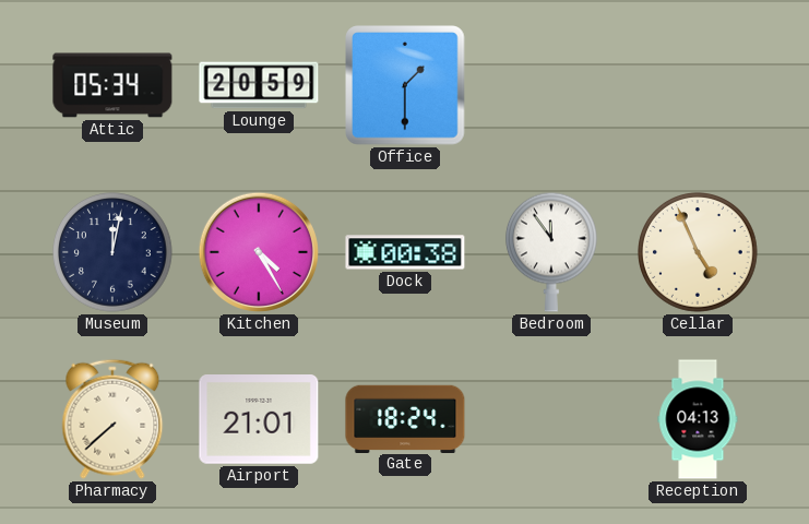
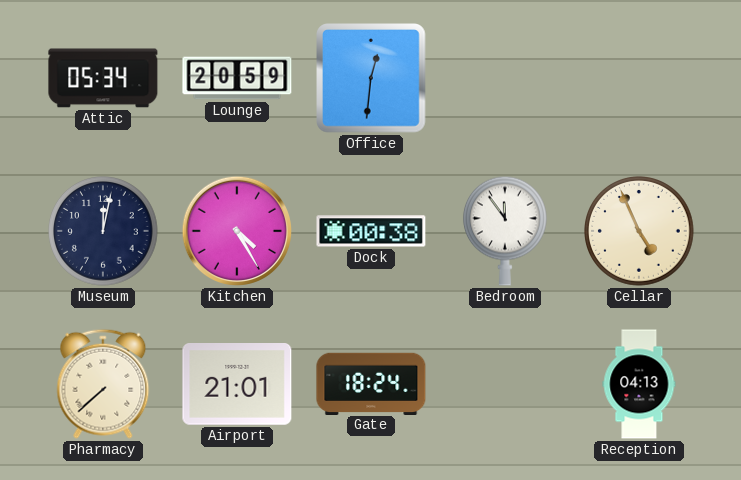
Office: 1:30 -> 12:31
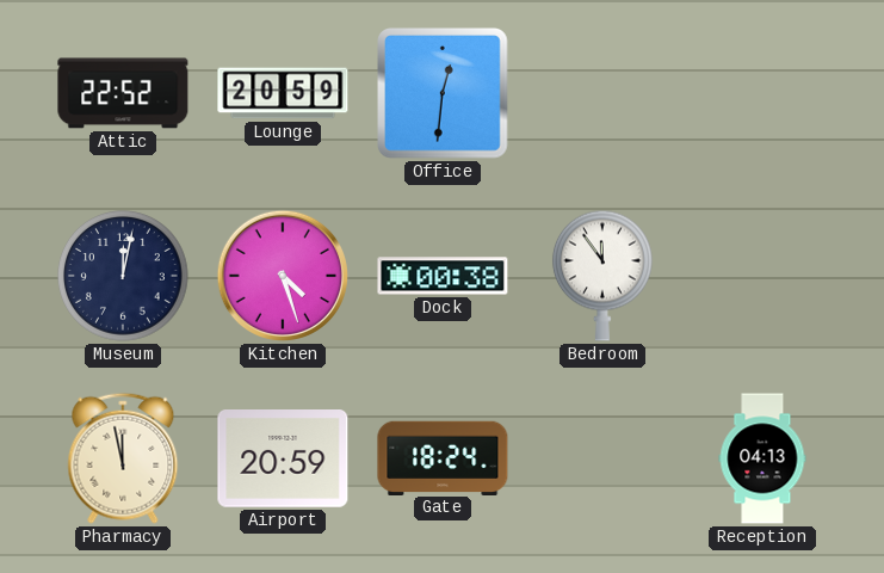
Attic: 05:34 -> 22:52
Kitchen: 4:25 -> 4:27
Cellar: 4:56 -> none
Pharmacy: 7:38 -> 11:58
Airport: 21:01 -> 20:59
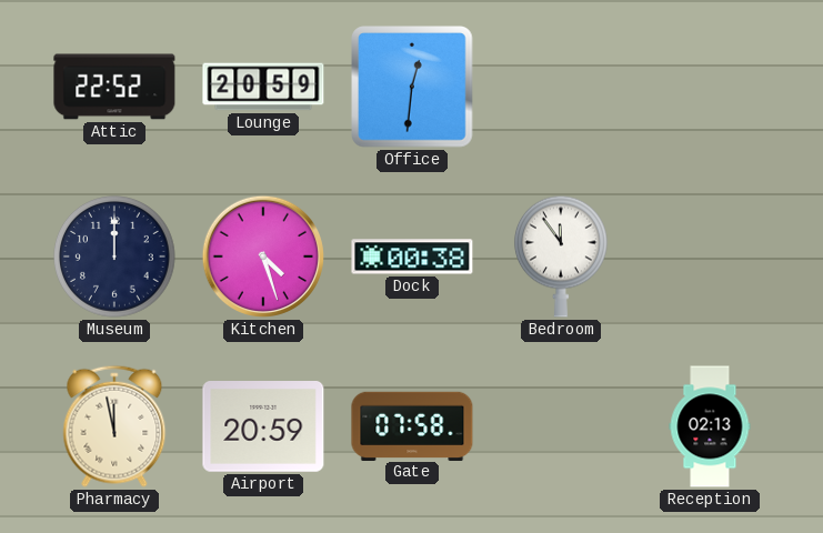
Museum: 12:02 -> 12:00
Gate: 18:24 -> 07:58
Reception: 04:13 -> 02:13
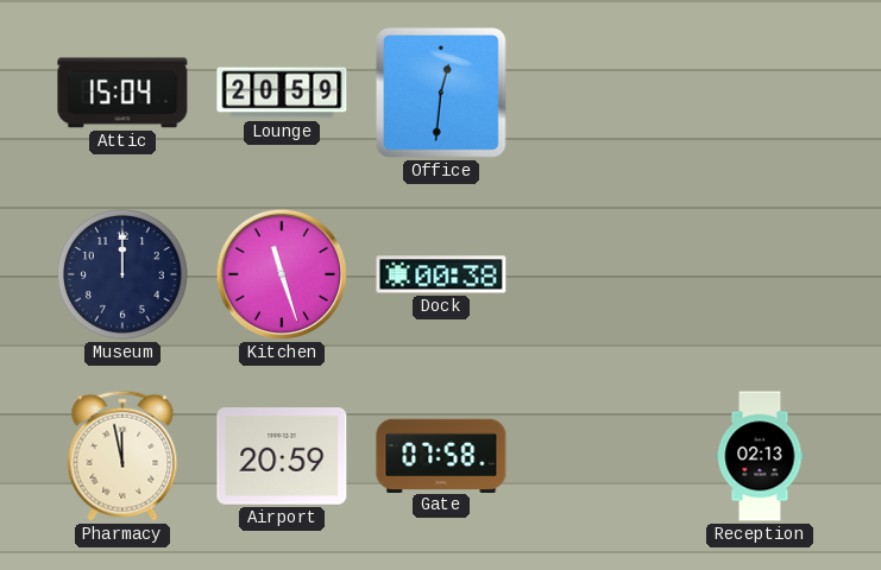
Attic: 22:52 -> 15:04
Kitchen: 4:27 -> 11:27
Bedroom: 11:54 -> none
